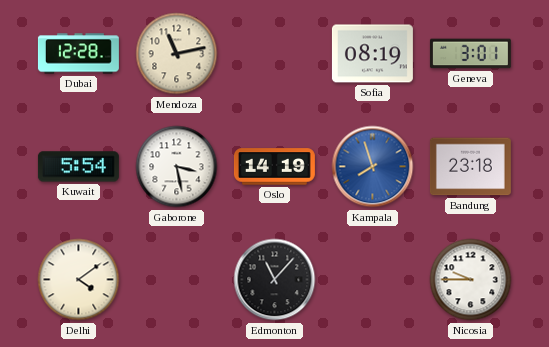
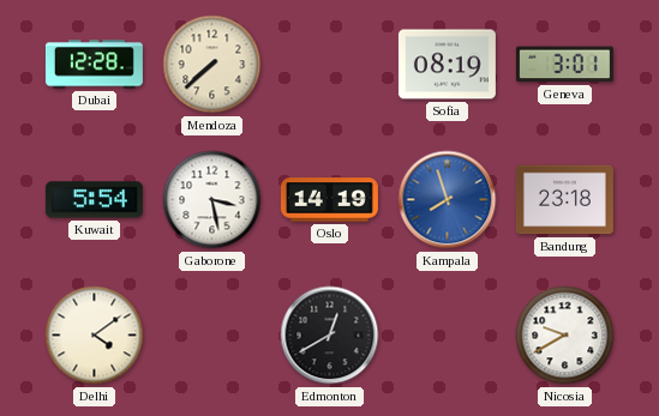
Mendoza: 11:13 -> 7:38
Edmonton: 11:07 -> 12:40
Nicosia: 9:45 -> 9:40
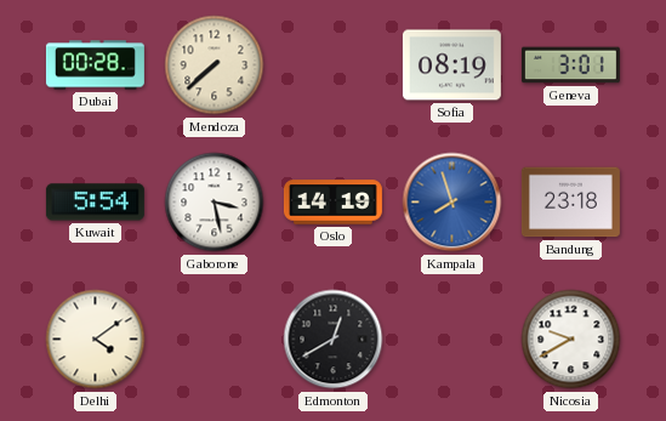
Dubai: 12:28 -> 00:28
